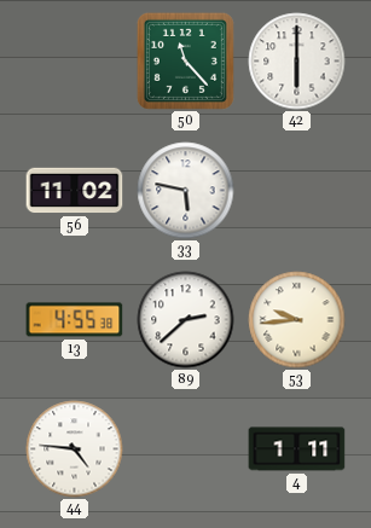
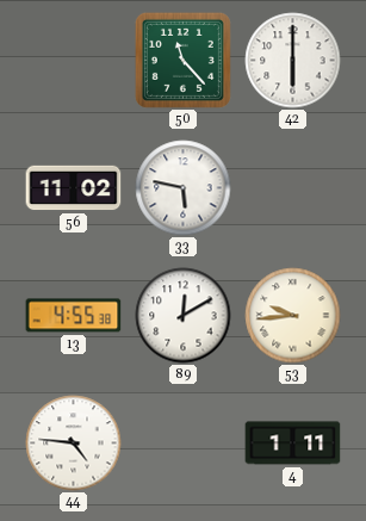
89: 2:38 -> 12:10
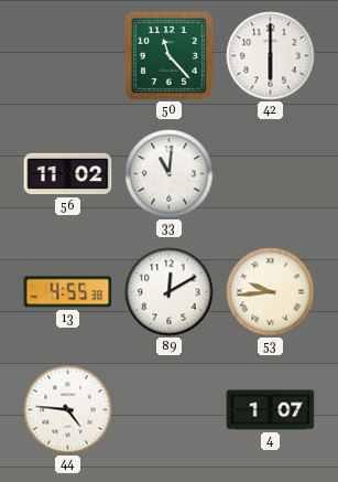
33: 5:47 -> 11:01
4: 1:11 -> 1:07
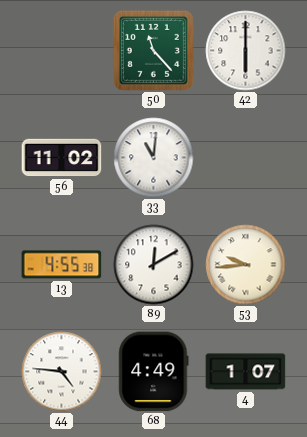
68: none -> 4:49
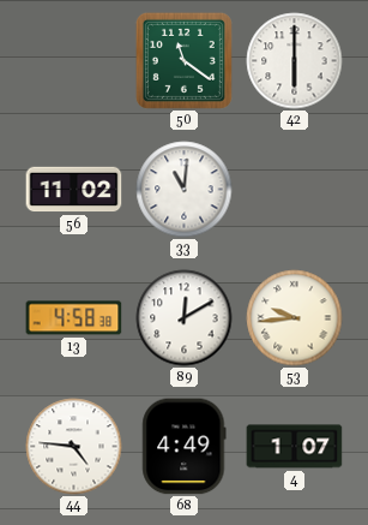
50: 11:23 -> 11:21
13: 4:55 -> 4:58
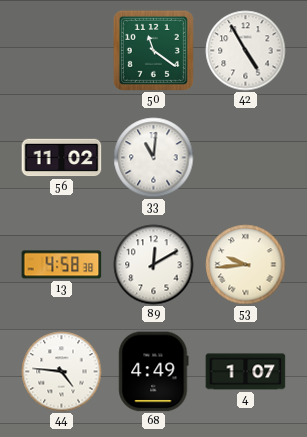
42: 6:00 -> 4:55
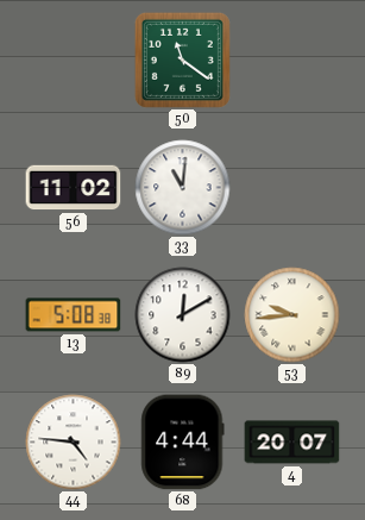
42: 4:55 -> none
13: 4:58 -> 5:08
68: 4:49 -> 4:44
4: 1:07 -> 20:07
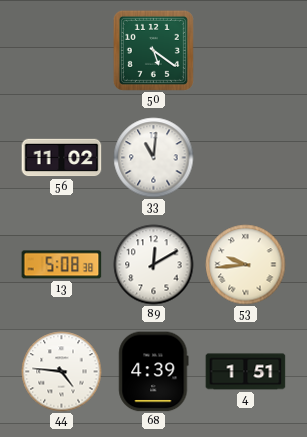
50: 11:21 -> 5:21
68: 4:44 -> 4:39
4: 20:07 -> 1:51
